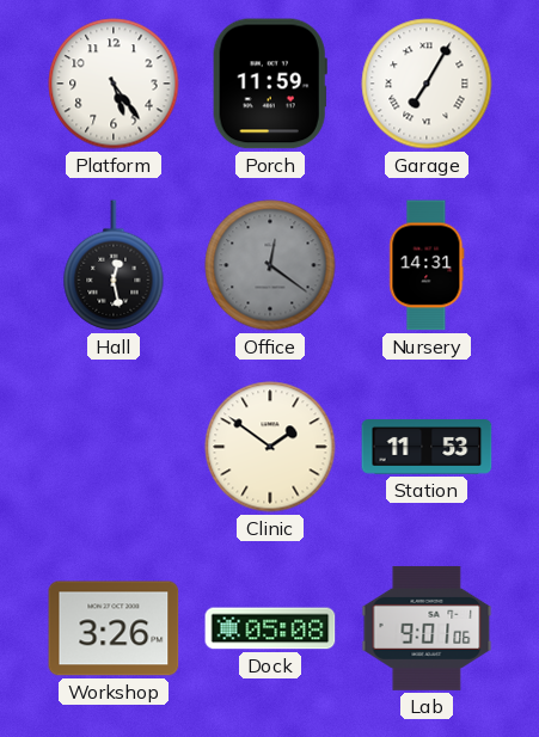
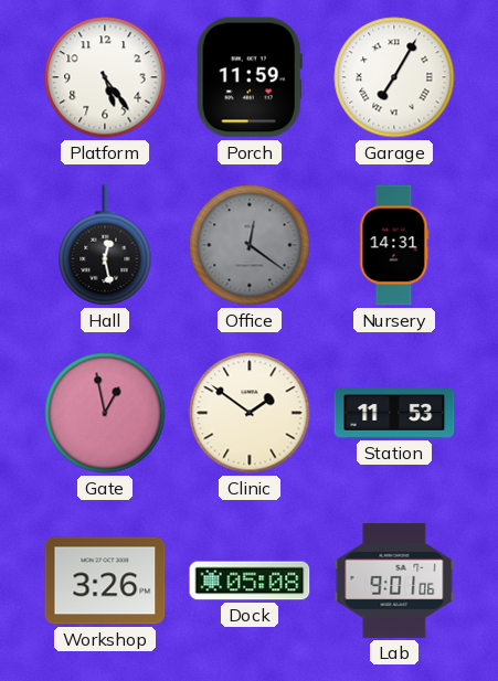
Gate: none -> 12:58
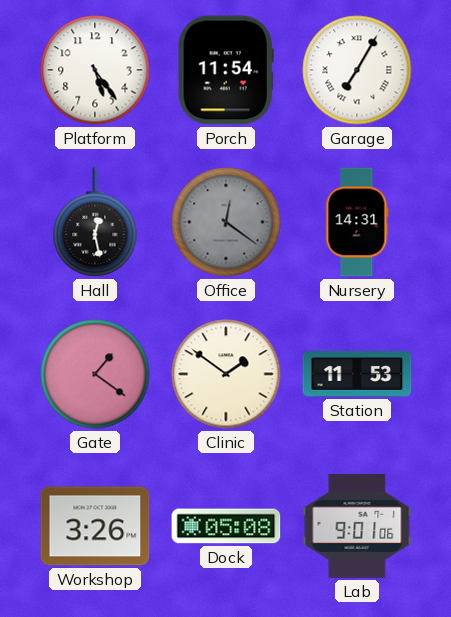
Porch: 11:59 -> 11:54
Gate: 12:58 -> 1:21
